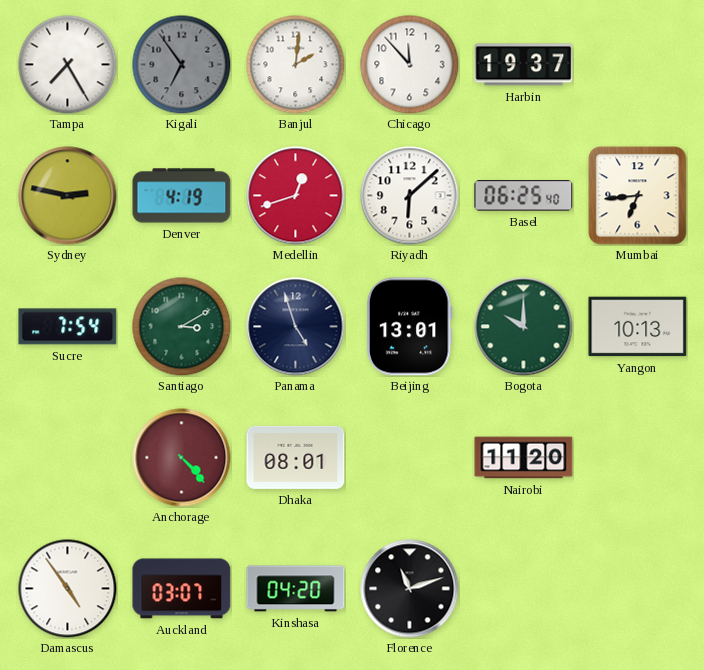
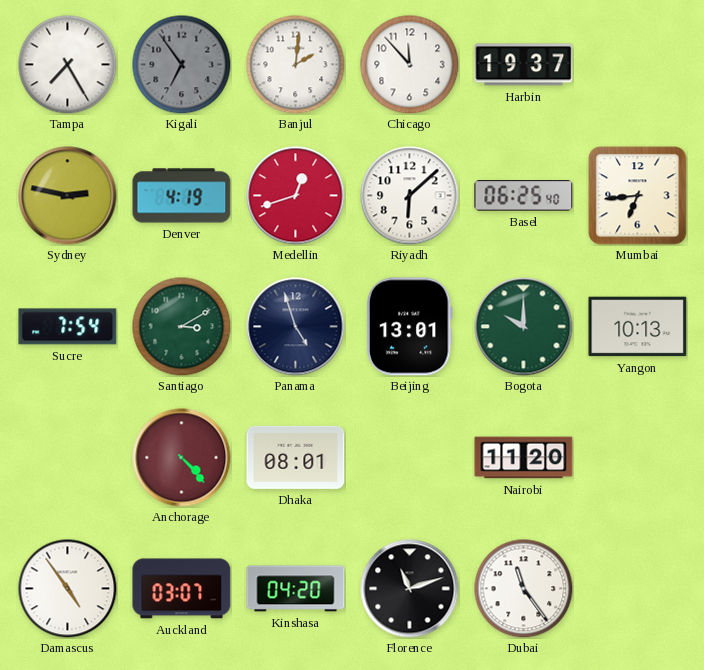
Dubai: none -> 11:24
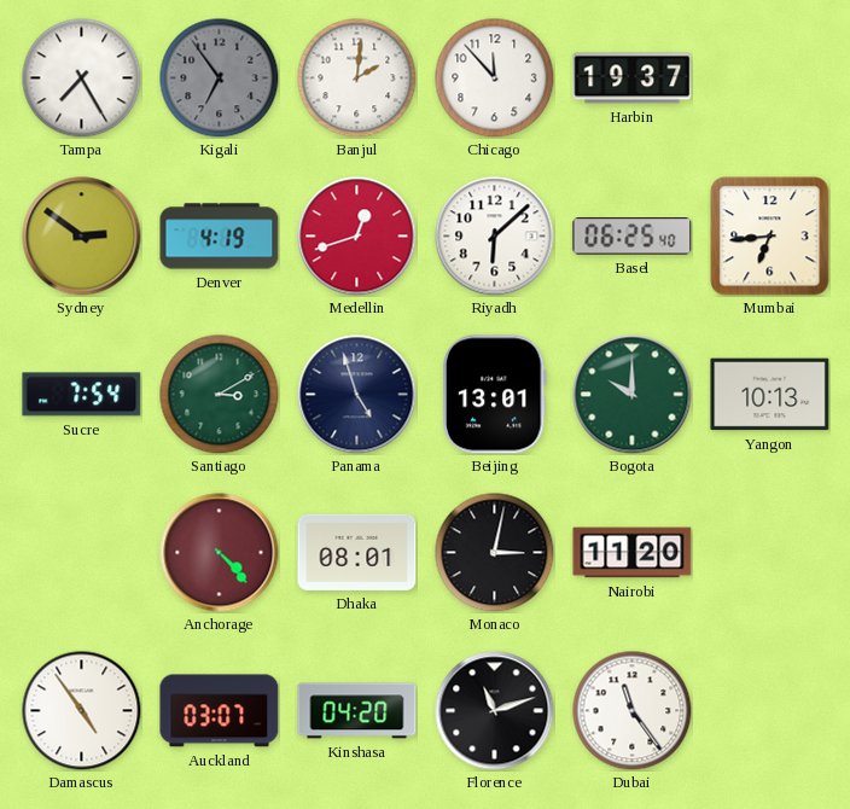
Sydney: 2:47 -> 2:51
Monaco: none -> 3:02
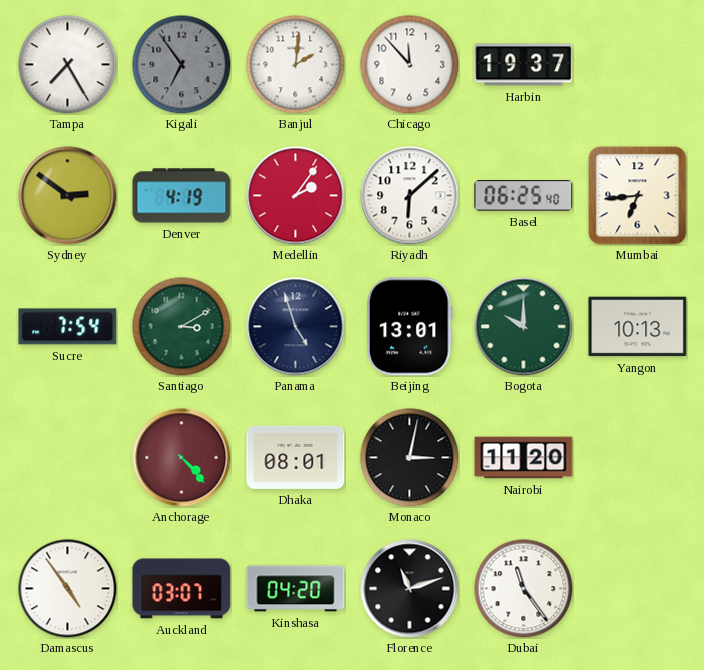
Medellin: 12:42 -> 2:06
